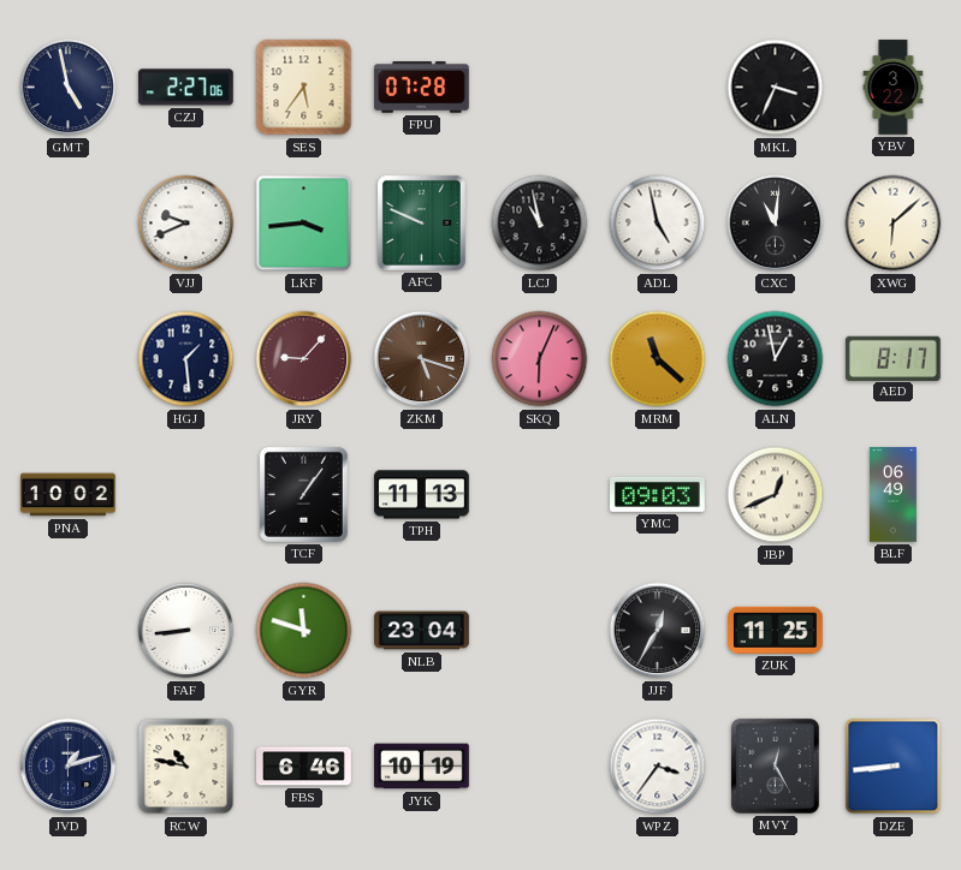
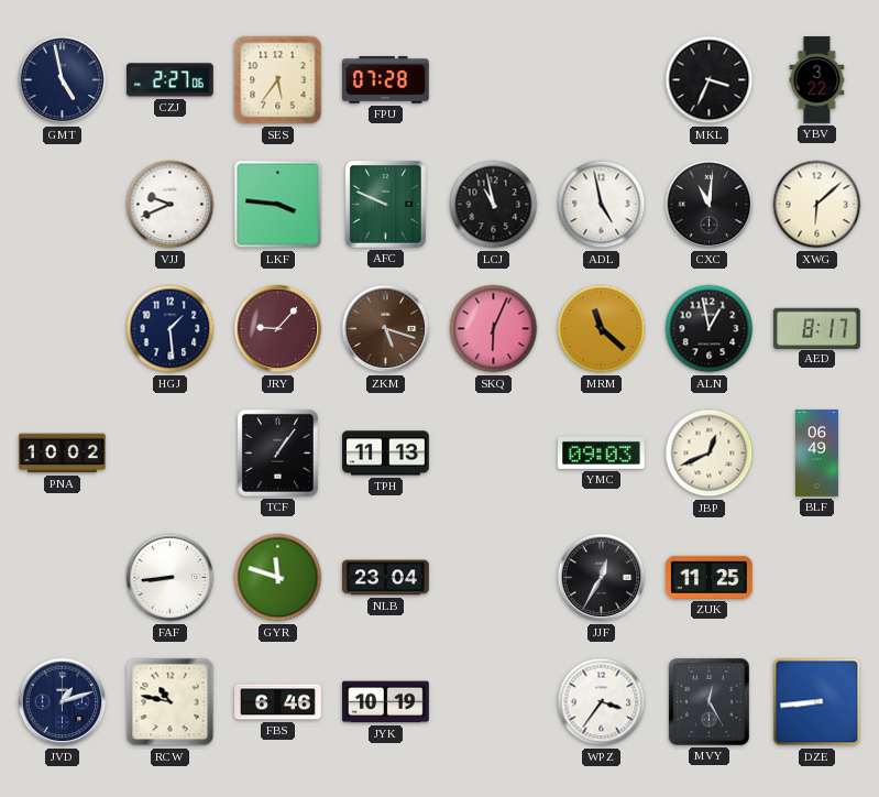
LKF: 3:44 -> 3:46
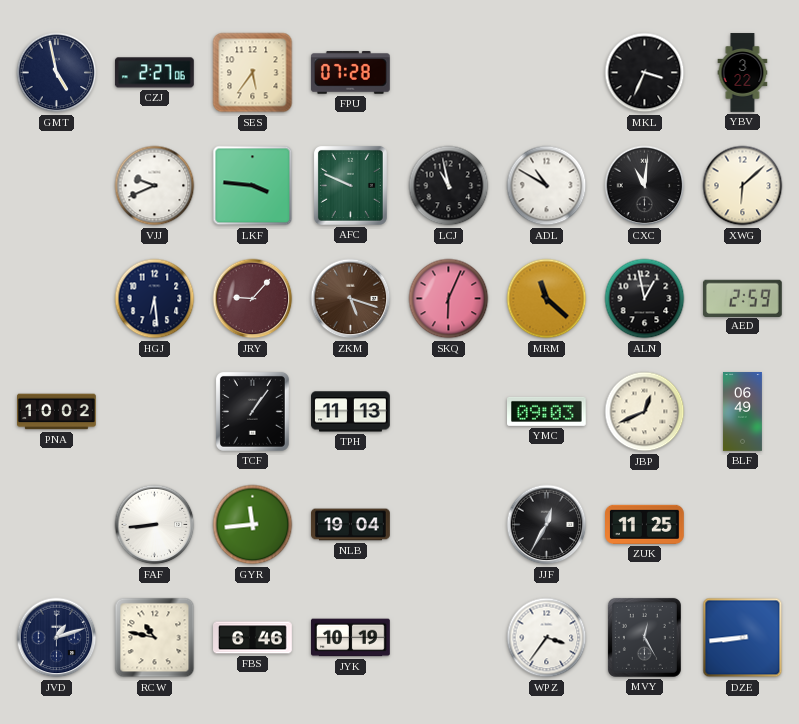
ADL: 4:58 -> 10:50
HGJ: 1:29 -> 6:29
AED: 8:17 -> 2:59
GYR: 11:48 -> 11:44
NLB: 23:04 -> 19:04
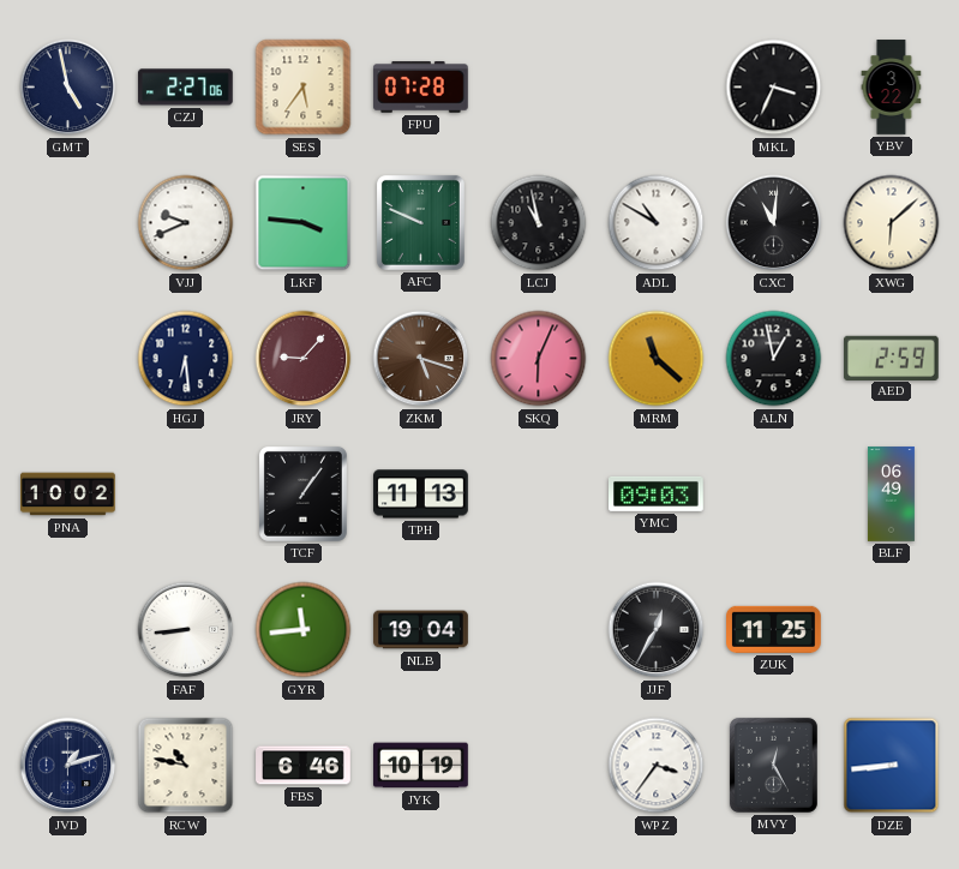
JBP: 12:41 -> none
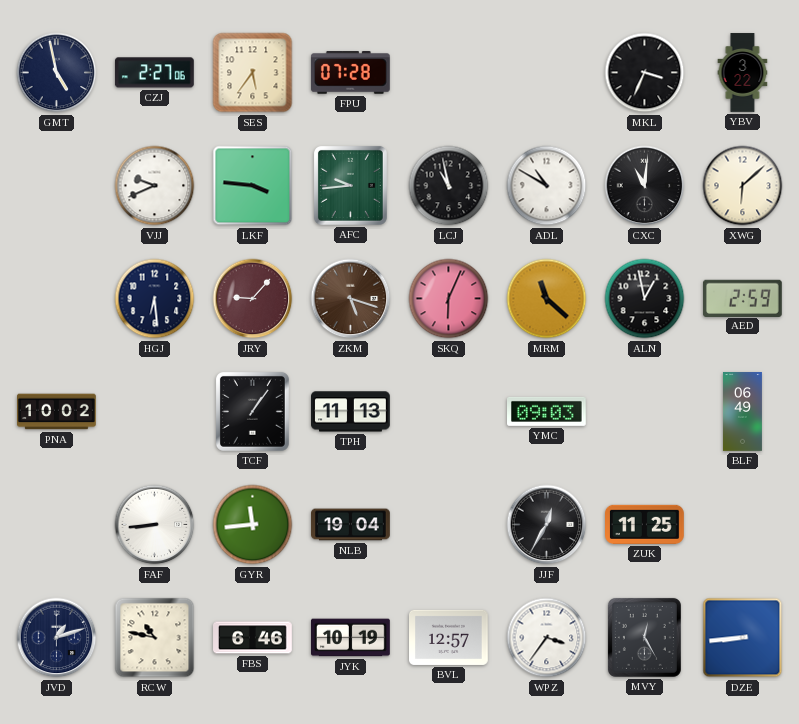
AFC: 9:49 -> 9:44
BVL: none -> 12:57
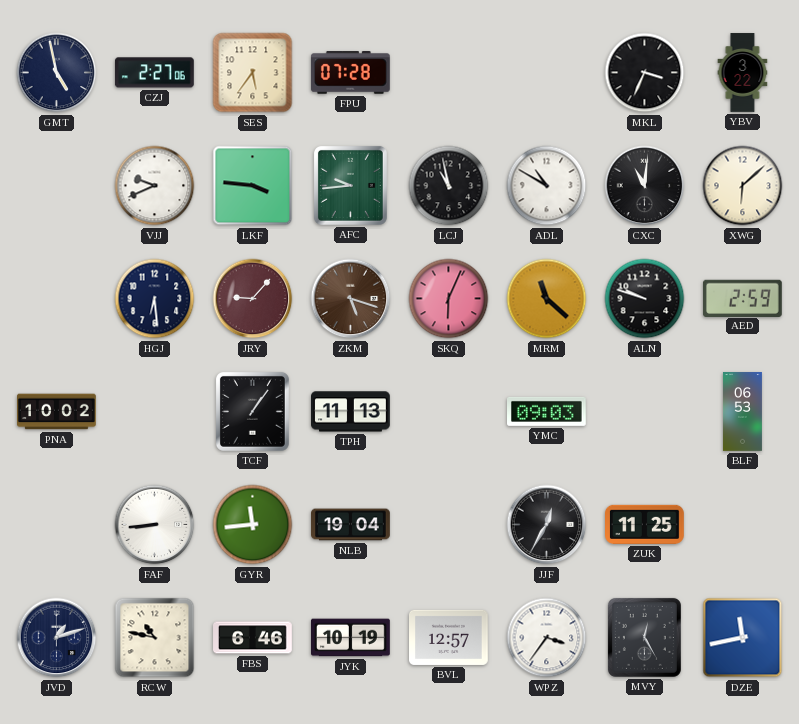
ALN: 12:58 -> 9:48
BLF: 06:49 -> 06:53
DZE: 8:44 -> 11:43
